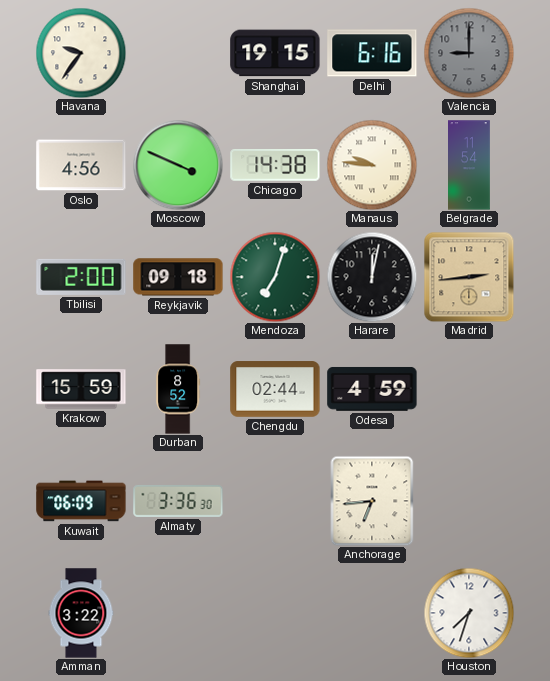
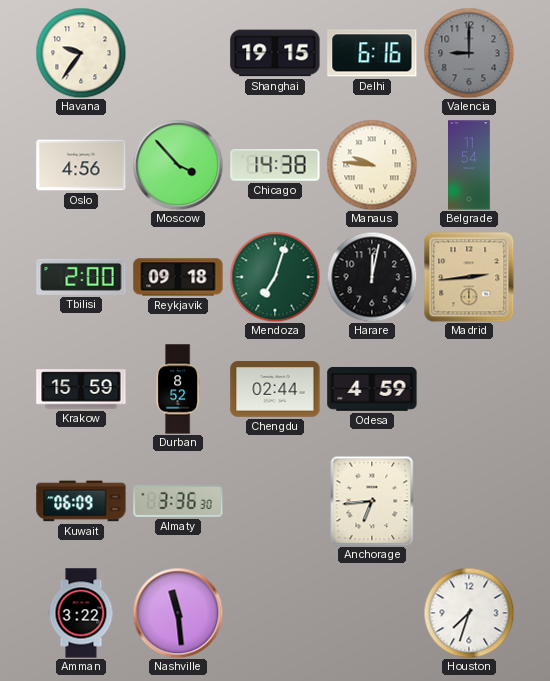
Moscow: 3:49 -> 3:53
Nashville: none -> 11:29
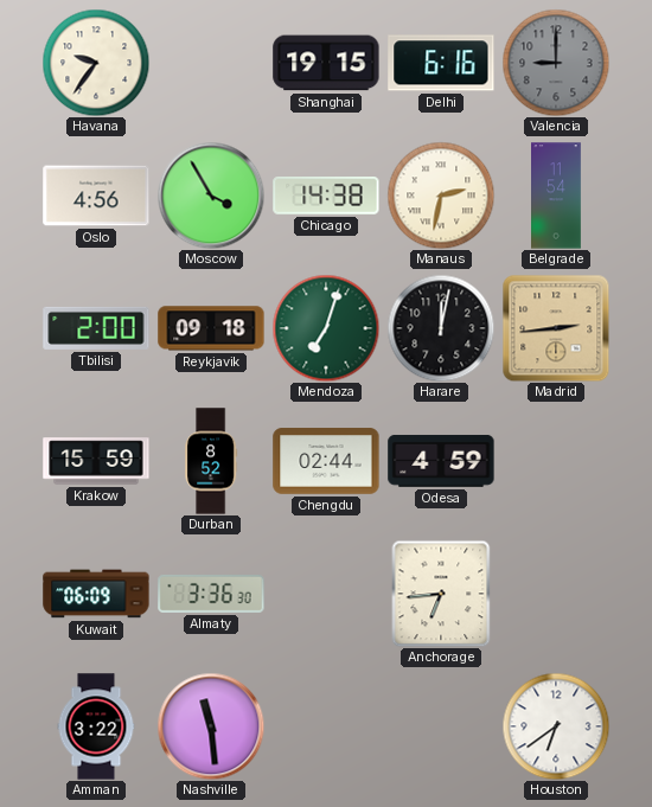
Moscow: 3:53 -> 3:55
Manaus: 9:46 -> 2:32
Houston: 7:33 -> 6:39
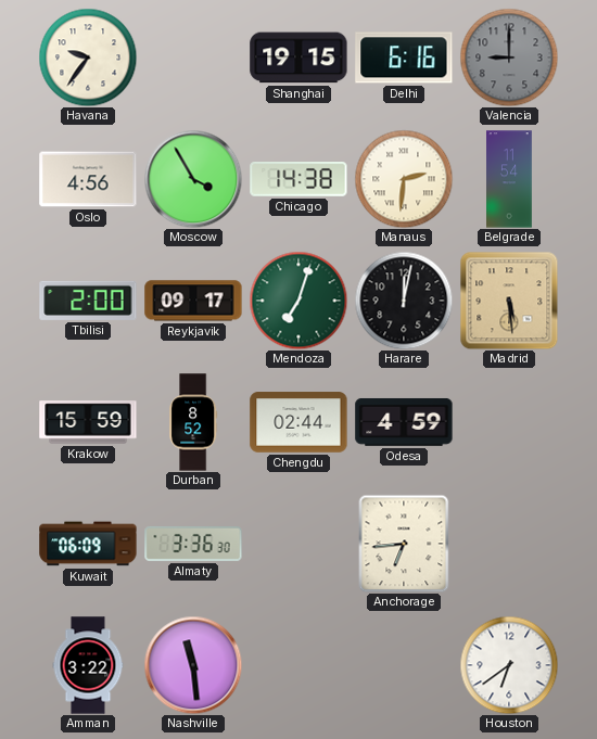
Manaus: 2:32 -> 2:31
Reykjavik: 09:18 -> 09:17
Madrid: 2:44 -> 5:29
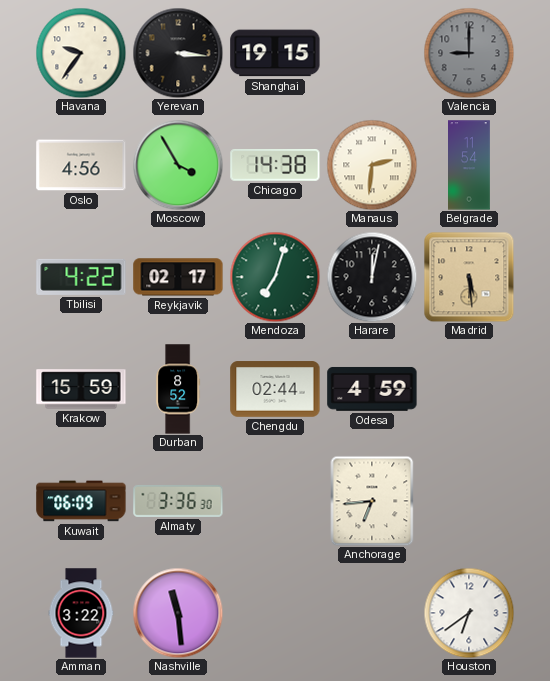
Yerevan: none -> 3:16
Delhi: 6:16 -> none
Tbilisi: 2:00 -> 4:22
Reykjavik: 09:17 -> 02:17
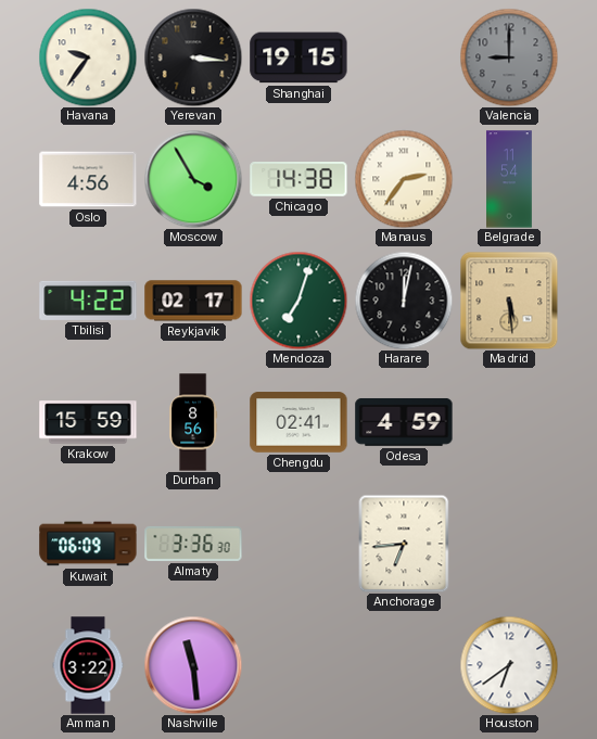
Manaus: 2:31 -> 2:36
Durban: 8:52 -> 8:56
Chengdu: 02:44 -> 02:41
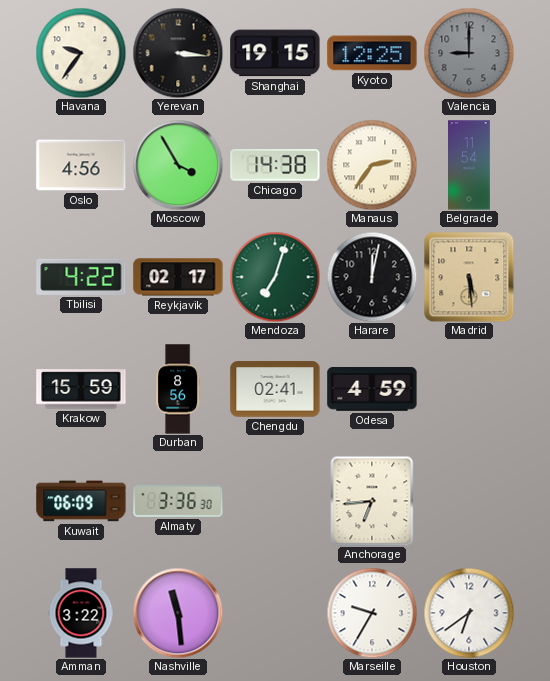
Kyoto: none -> 12:25
Marseille: none -> 9:35
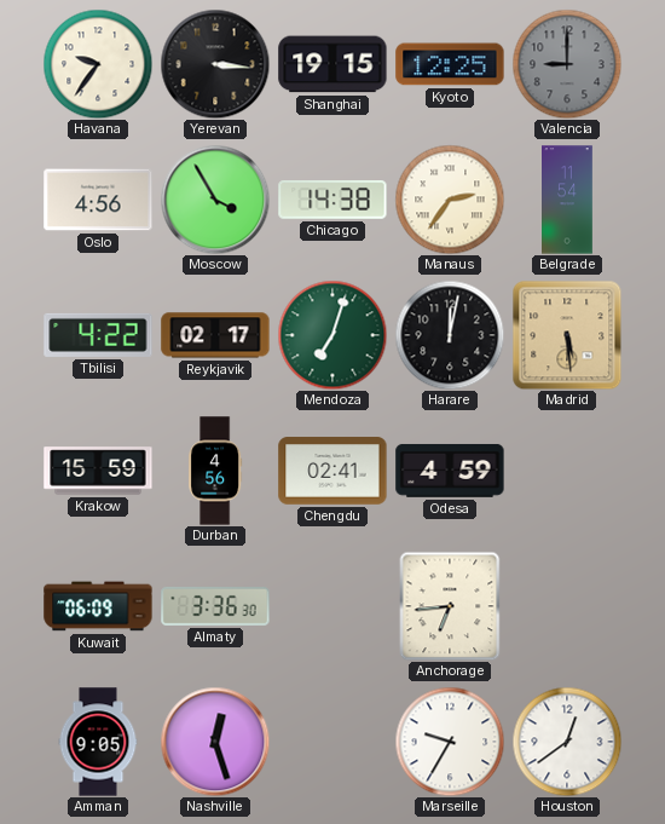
Durban: 8:56 -> 4:56
Amman: 3:22 -> 9:05
Nashville: 11:29 -> 12:27
Houston: 6:39 -> 12:39
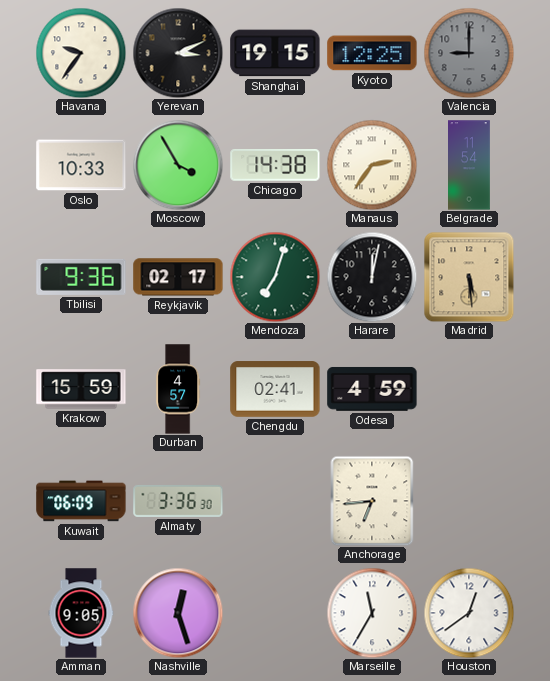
Yerevan: 3:16 -> 3:11
Oslo: 4:56 -> 10:33
Tbilisi: 4:22 -> 9:36
Durban: 4:56 -> 4:57
Marseille: 9:35 -> 11:35
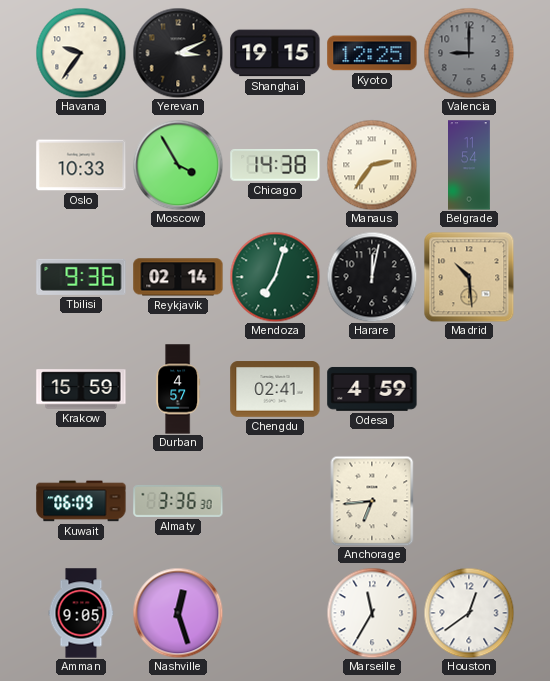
Reykjavik: 02:17 -> 02:14
Madrid: 5:29 -> 10:29
